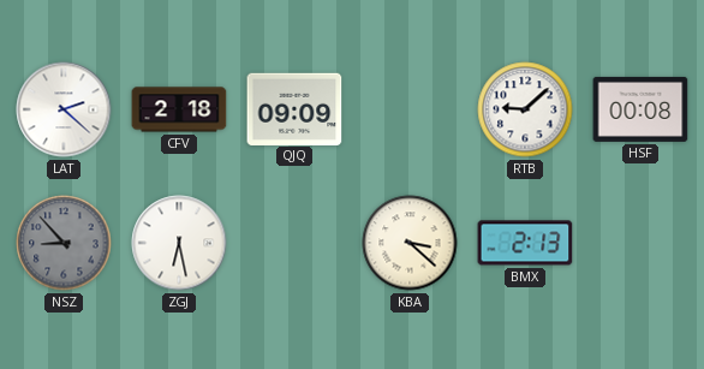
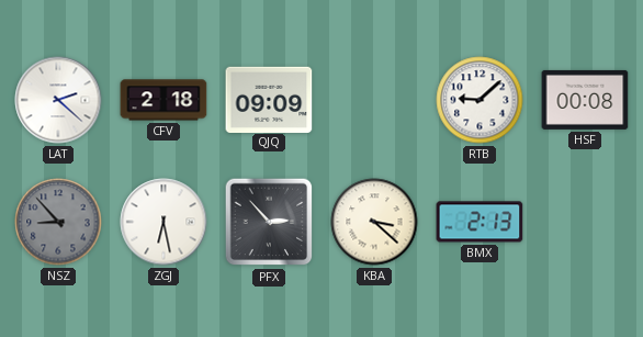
PFX: none -> 2:53
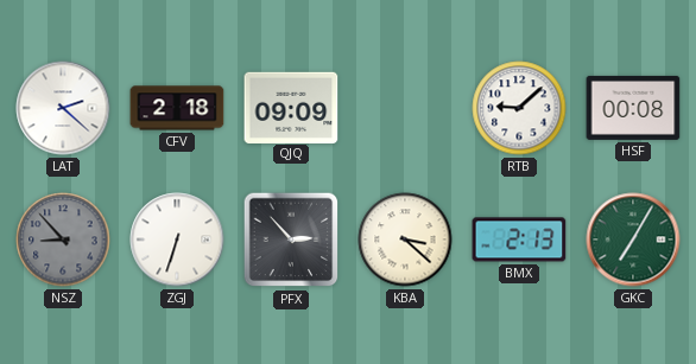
ZGJ: 6:28 -> 6:33
GKC: none -> 7:05
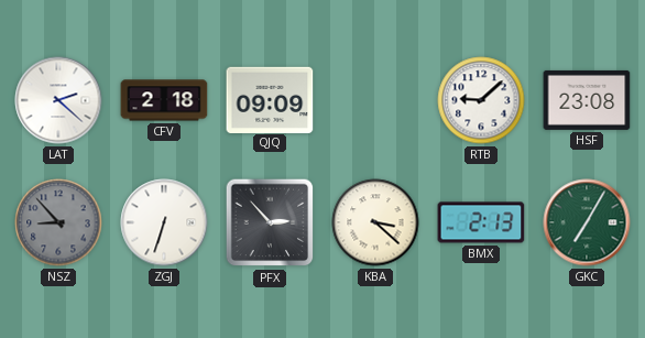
HSF: 00:08 -> 23:08
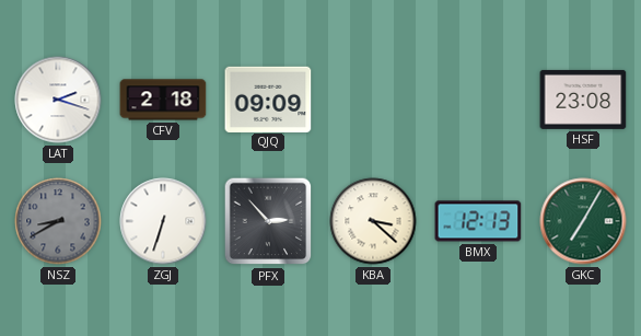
LAT: 2:22 -> 2:18
RTB: 9:08 -> none
NSZ: 8:53 -> 8:40
BMX: 2:13 -> 12:13
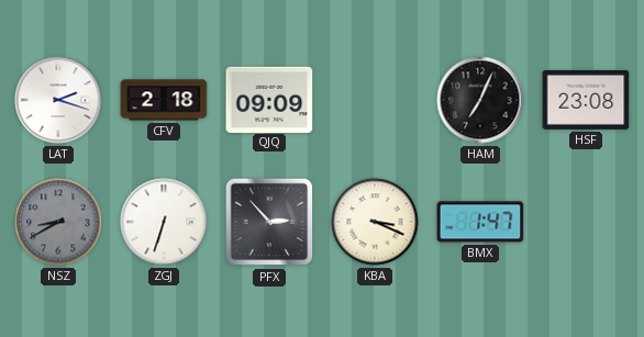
HAM: none -> 7:04
KBA: 3:22 -> 3:19
BMX: 12:13 -> 1:47
GKC: 7:05 -> none
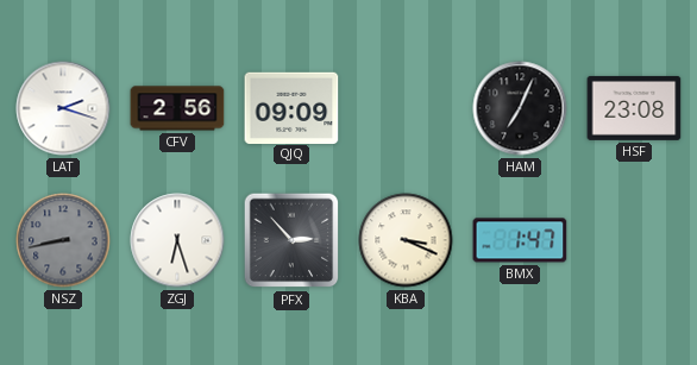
CFV: 2:18 -> 2:56
NSZ: 8:40 -> 8:43
ZGJ: 6:33 -> 6:27
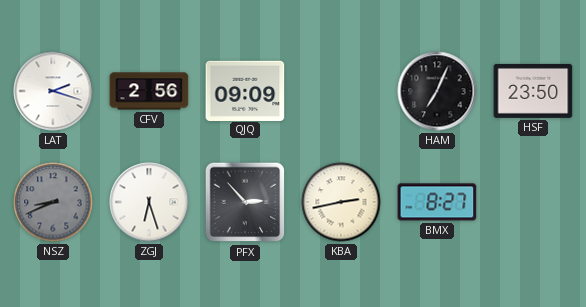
HSF: 23:08 -> 23:50
NSZ: 8:43 -> 8:41
KBA: 3:19 -> 2:43
BMX: 1:47 -> 8:27
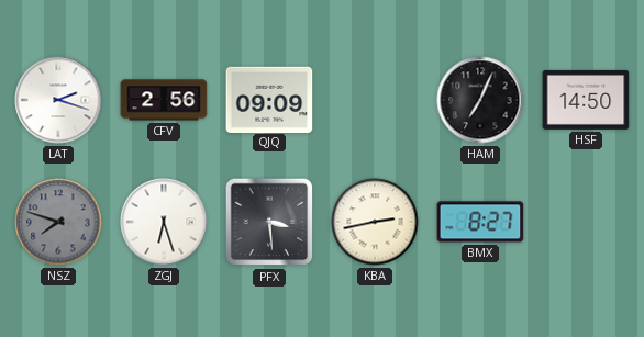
HSF: 23:50 -> 14:50
NSZ: 8:41 -> 7:48
PFX: 2:53 -> 3:29
